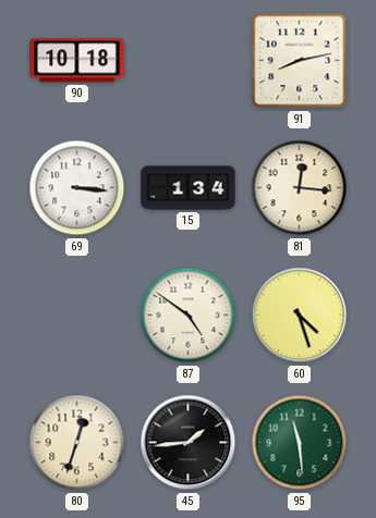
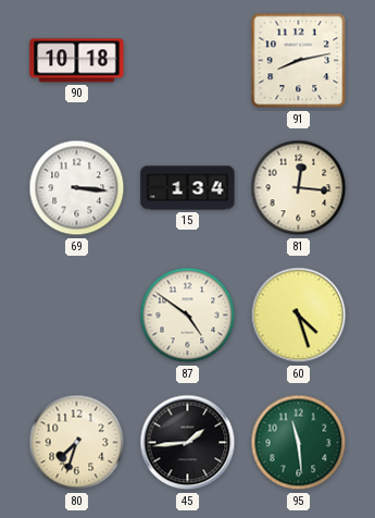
80: 12:33 -> 7:33
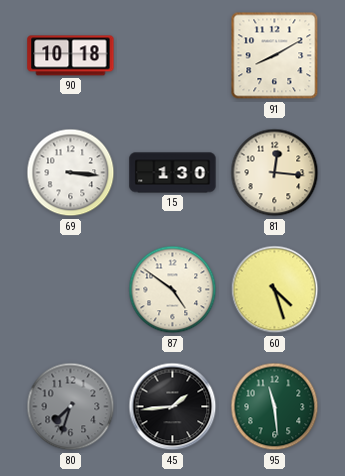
91: 8:13 -> 8:10
15: 1:34 -> 1:30
80 dial: cream -> grey
